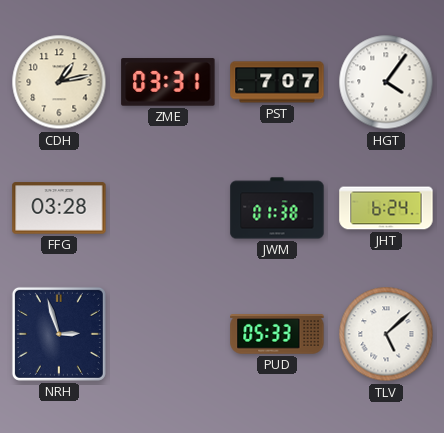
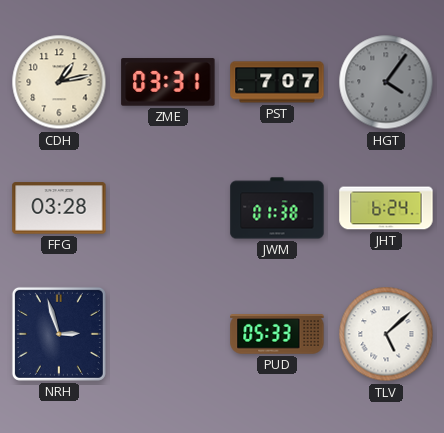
HGT dial: white -> grey
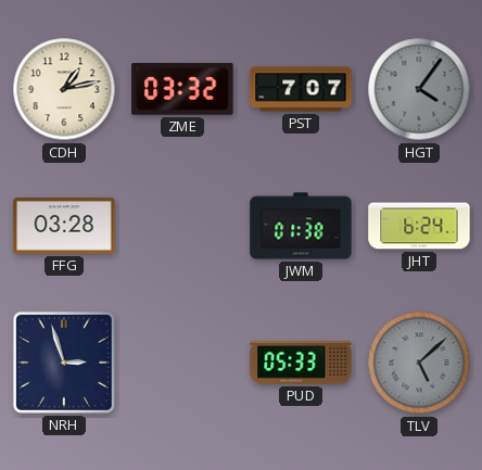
ZME: 03:31 -> 03:32
TLV dial: white -> grey
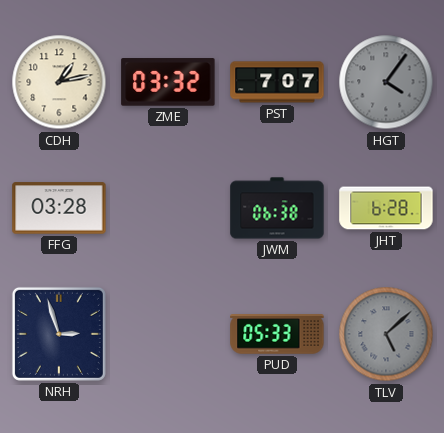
JWM: 01:38 -> 06:38
JHT: 6:24 -> 6:28
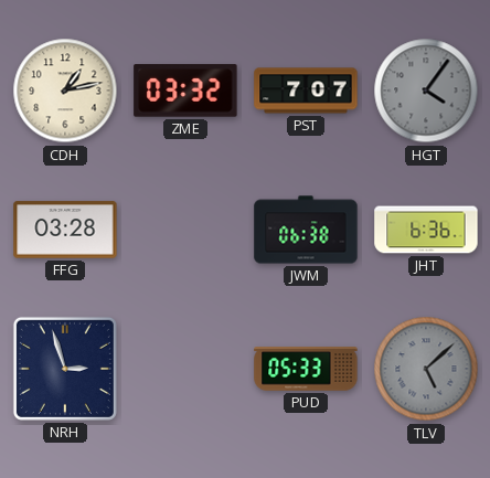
JHT: 6:28 -> 6:36
